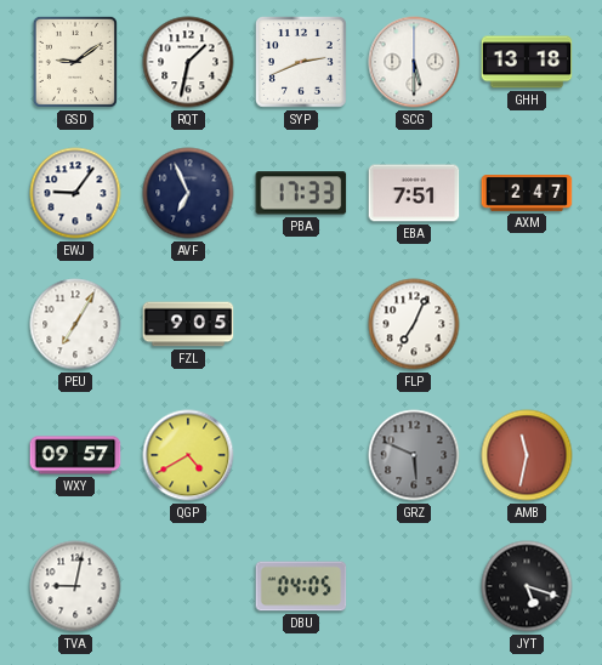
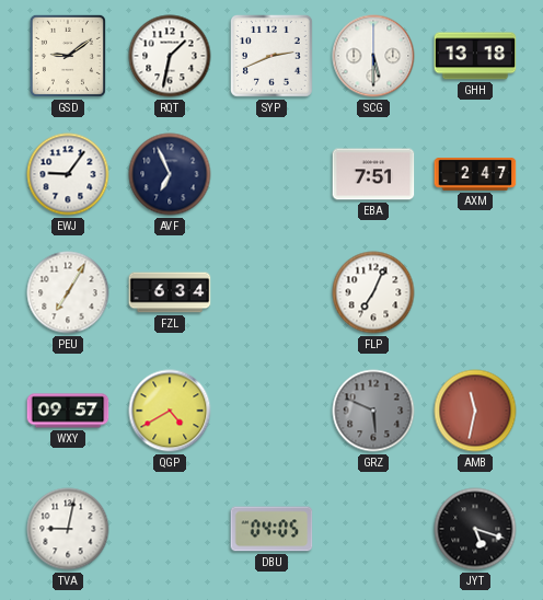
PBA: 17:33 -> none
FZL: 9:05 -> 6:34
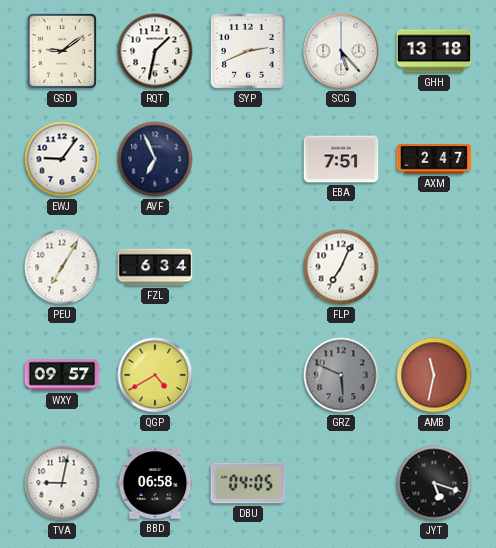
SCG: 5:30 -> 5:23
BBD: none -> 06:58
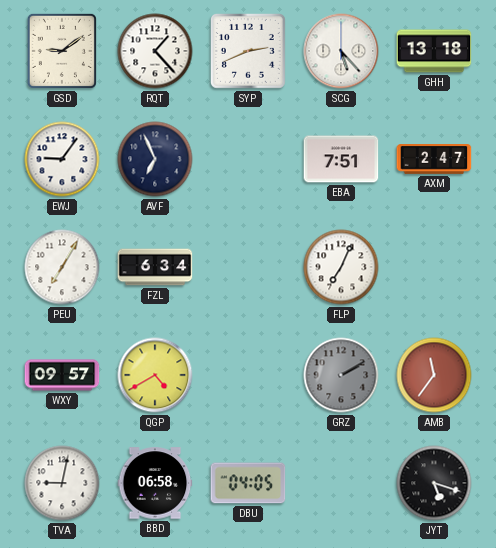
RQT: 1:32 -> 1:23
GRZ: 5:49 -> 2:10
AMB: 11:32 -> 11:36
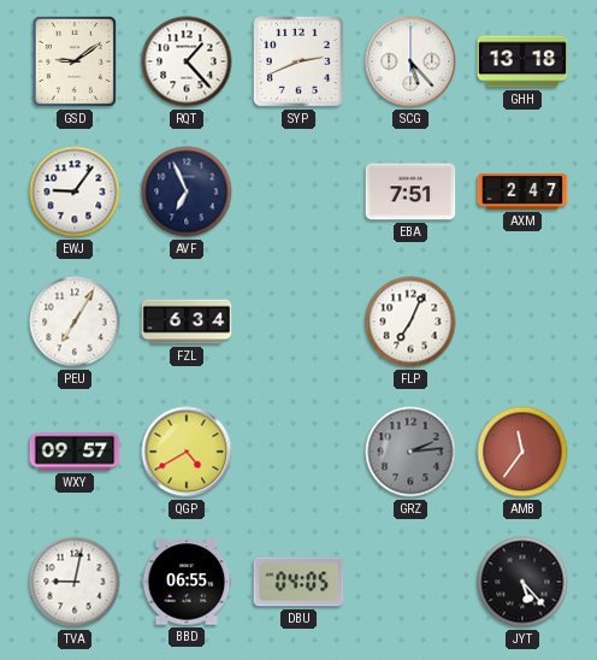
GRZ: 2:10 -> 2:14
BBD: 06:58 -> 06:55
JYT: 5:18 -> 5:23
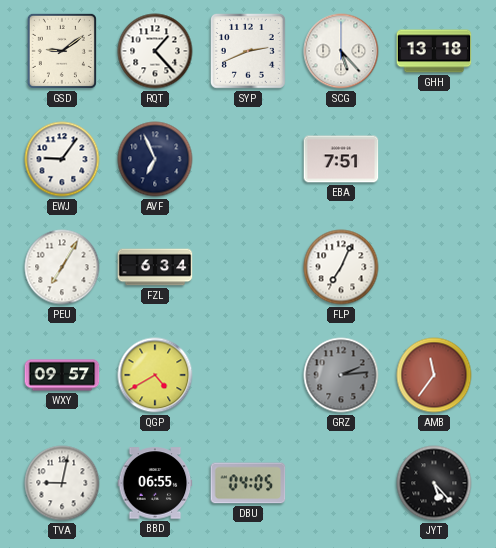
AXM: 2:47 -> none
